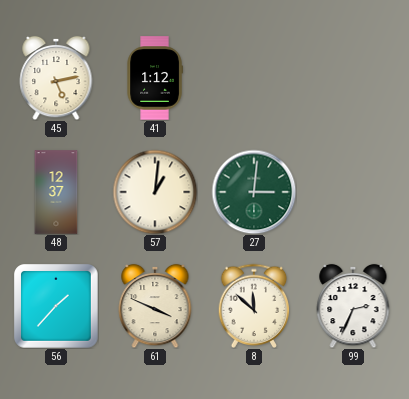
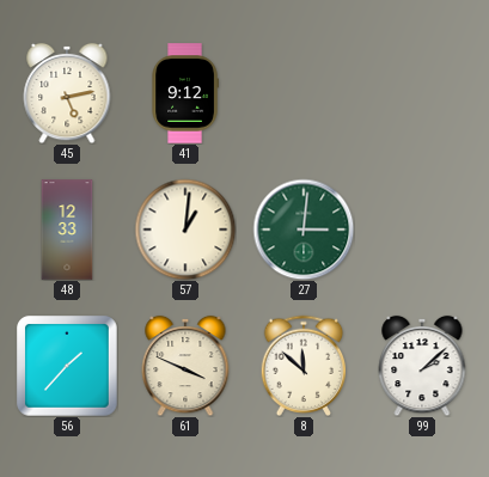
41: 1:12 -> 9:12
48: 12:37 -> 12:33
99: 2:34 -> 2:08
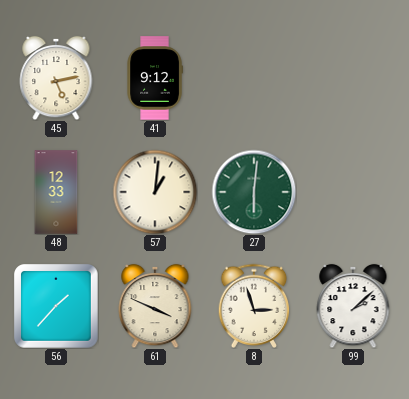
27: 3:01 -> 6:01
8: 11:52 -> 2:57
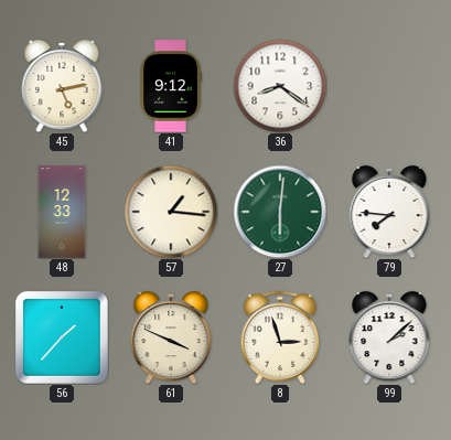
36: none -> 8:21
57: 1:01 -> 1:16
79: none -> 7:46
